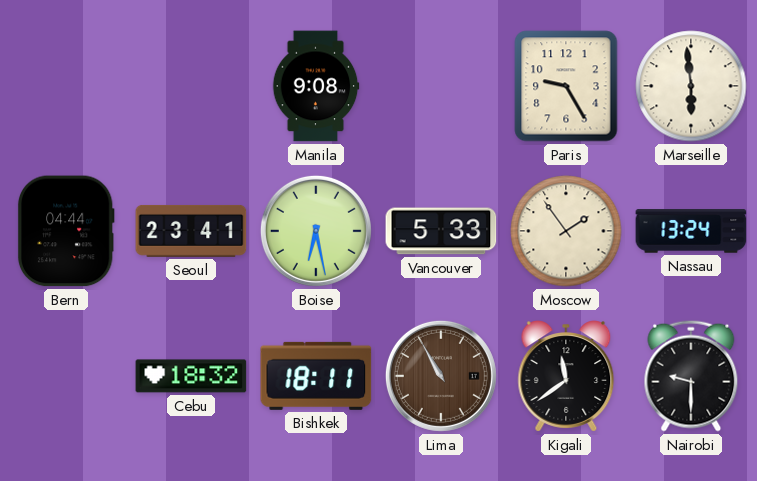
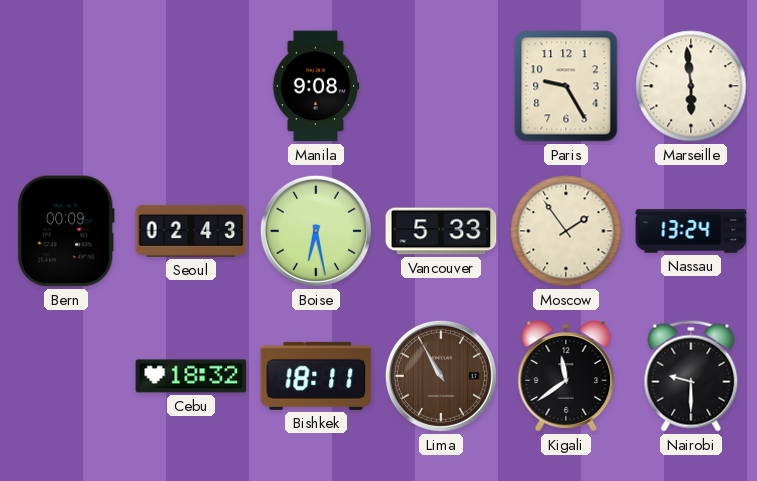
Bern: 04:44 -> 00:09
Seoul: 23:41 -> 02:43
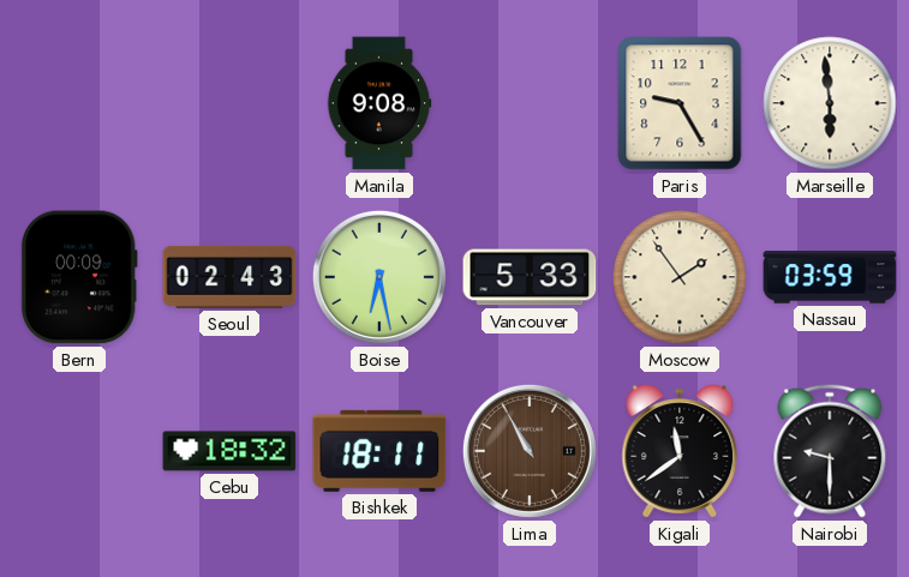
Nassau: 13:24 -> 03:59
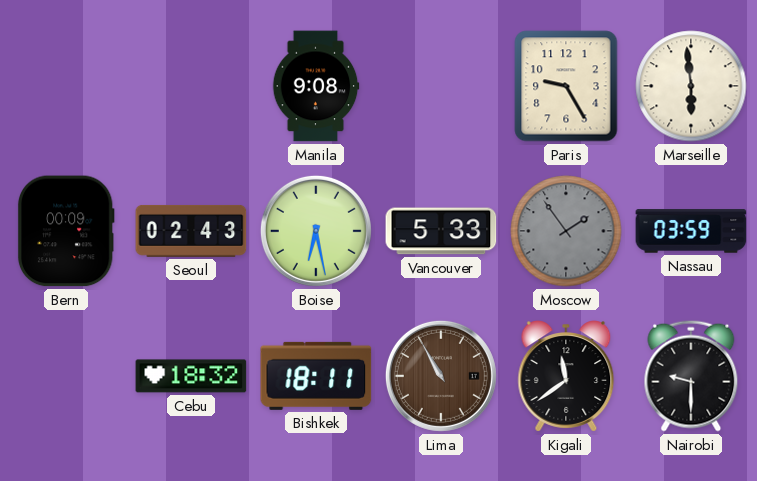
Moscow dial: cream -> grey
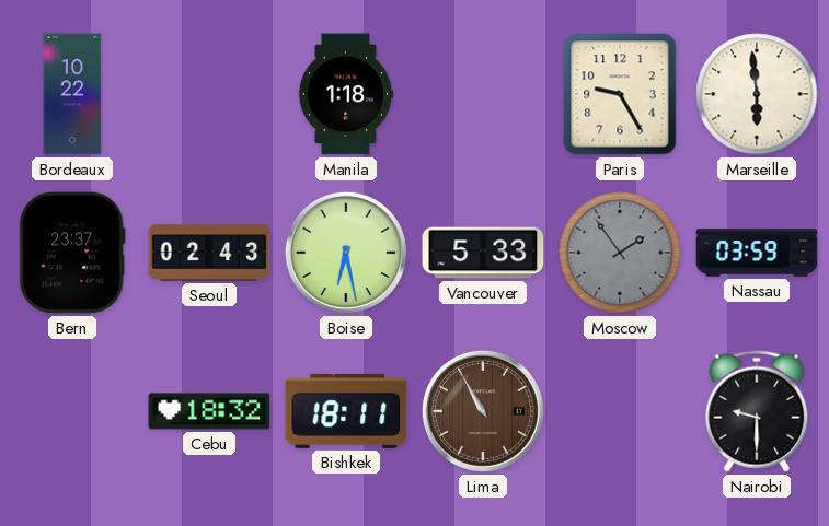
Bordeaux: none -> 10:22
Manila: 9:08 -> 1:18
Bern: 00:09 -> 23:37
Kigali: 11:39 -> none
